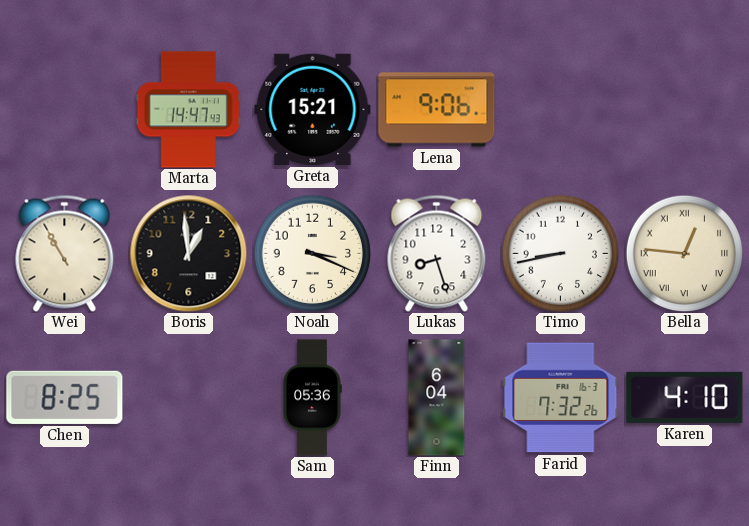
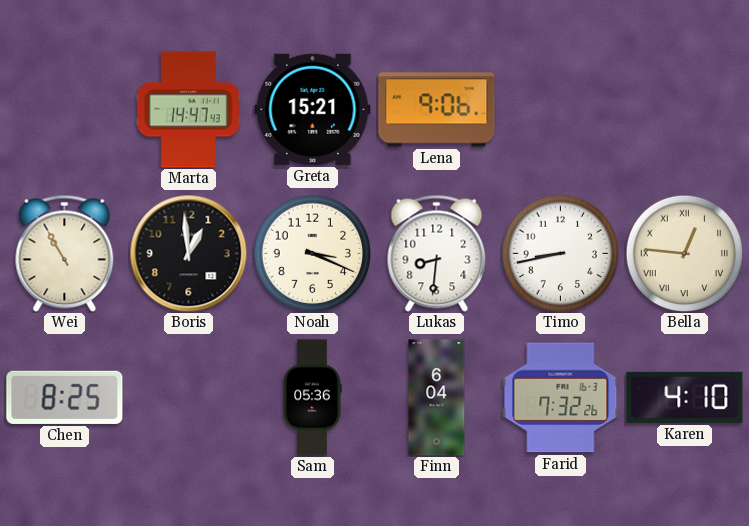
Lukas: 8:27 -> 8:31
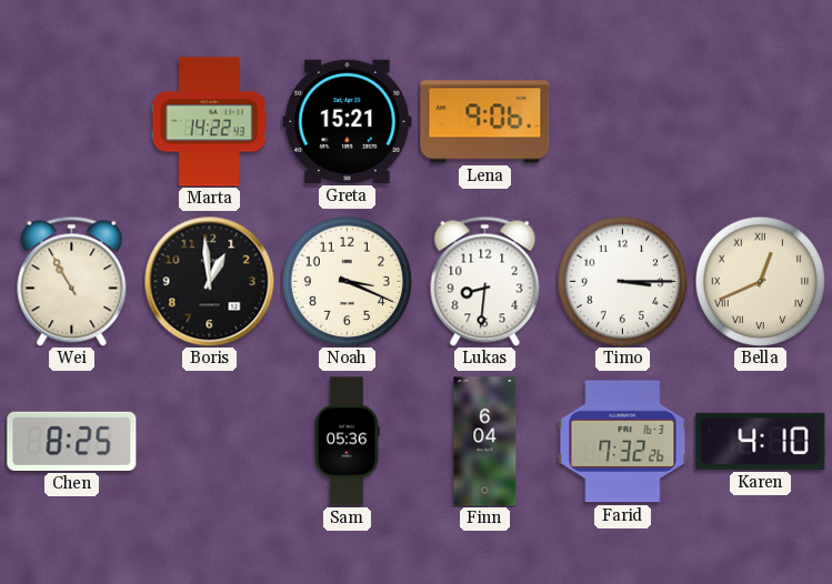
Marta: 14:47 -> 14:22
Timo: 8:43 -> 3:15
Bella: 12:46 -> 12:41
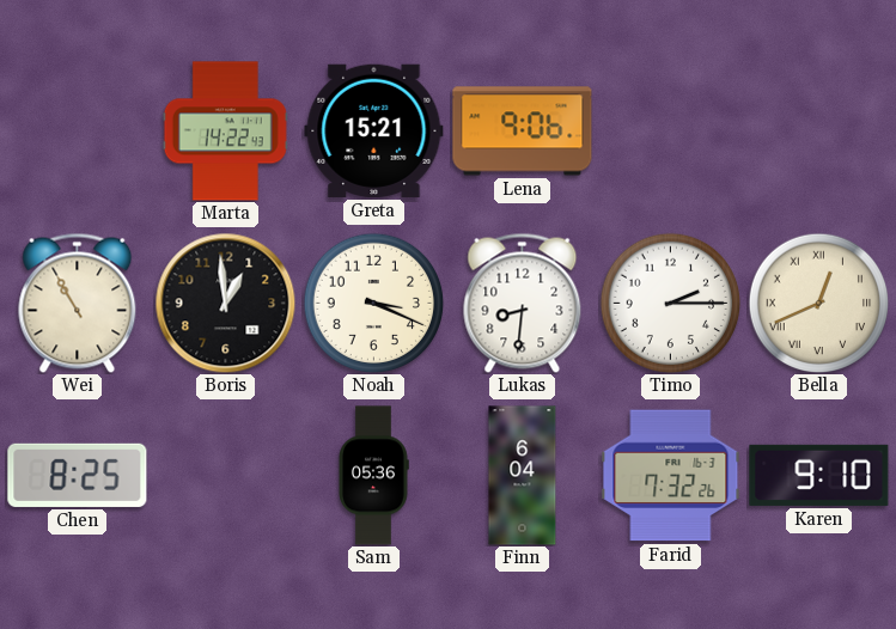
Timo: 3:15 -> 2:15
Karen: 4:10 -> 9:10
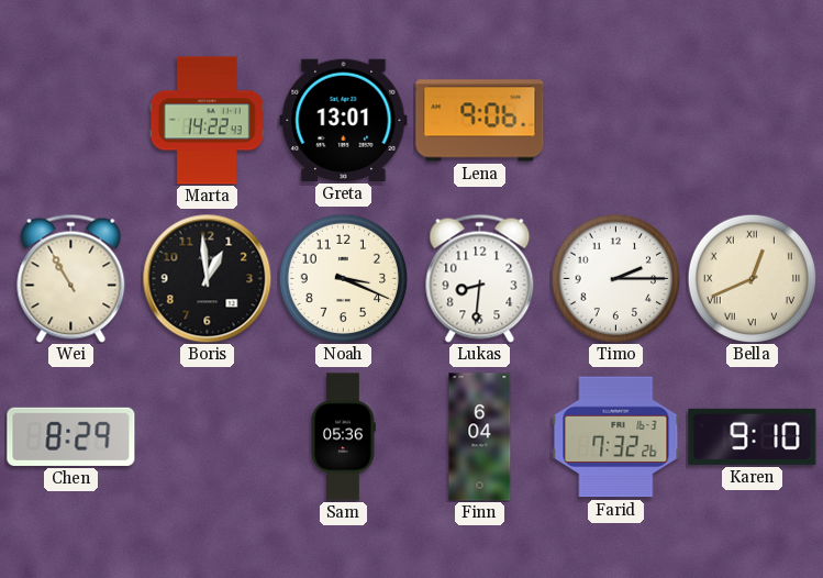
Greta: 15:21 -> 13:01
Chen: 8:25 -> 8:29
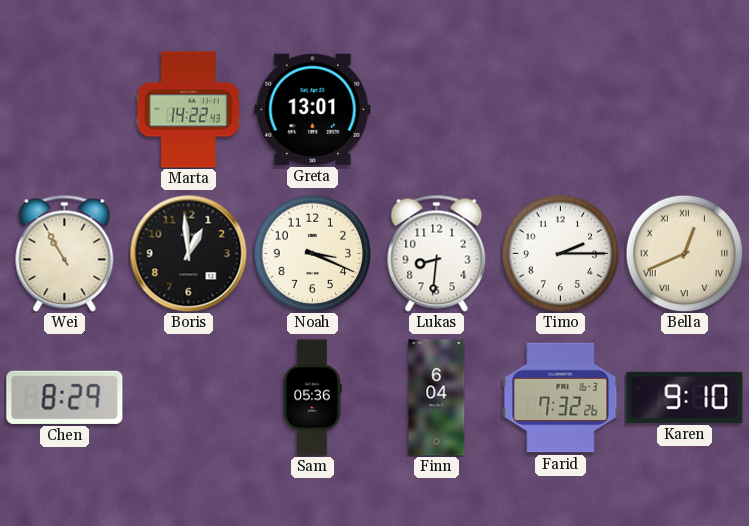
Lena: 9:06 -> none
